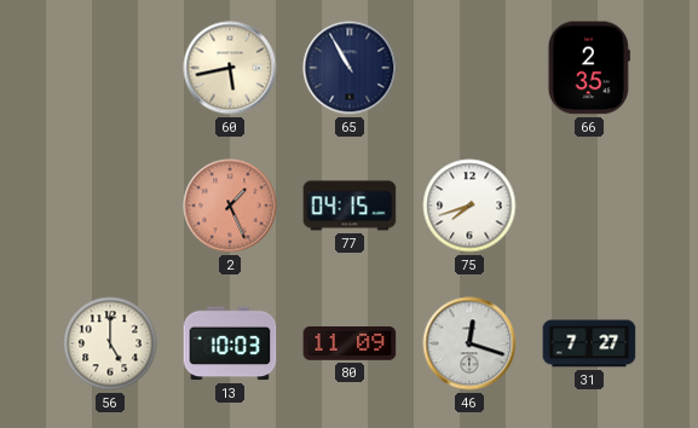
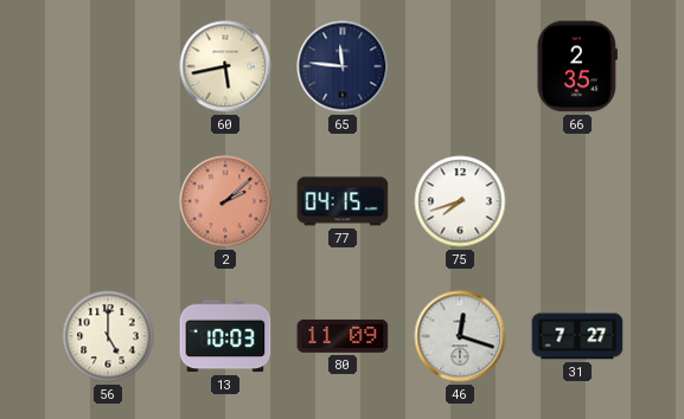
65: 10:55 -> 11:46
2: 1:26 -> 2:08
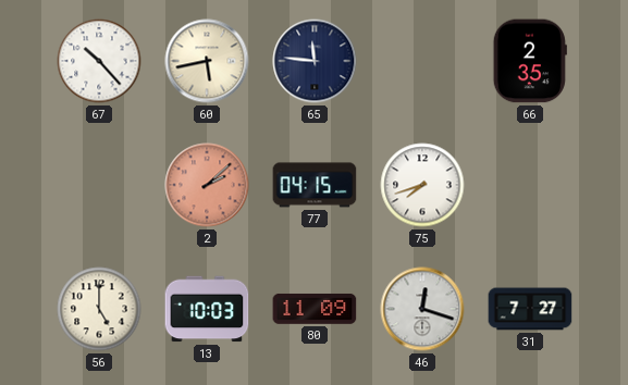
67: none -> 10:23
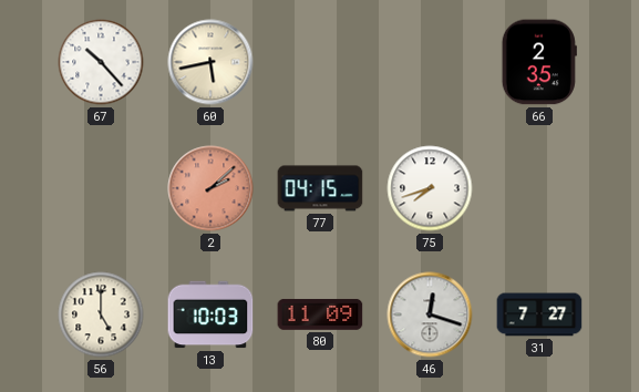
65: 11:46 -> none
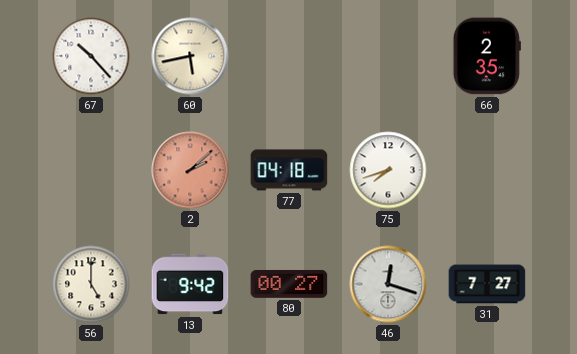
77: 04:15 -> 04:18
13: 10:03 -> 9:42
80: 11:09 -> 00:27
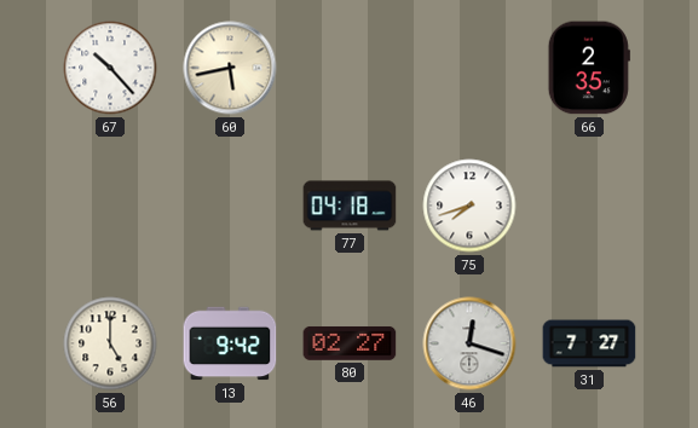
2: 2:08 -> none
80: 00:27 -> 02:27
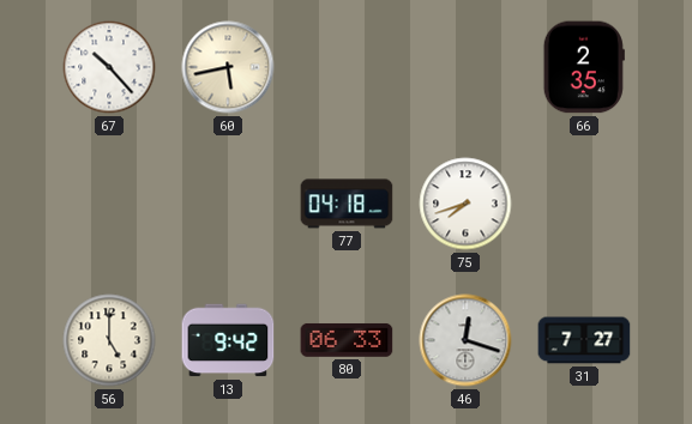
80: 02:27 -> 06:33
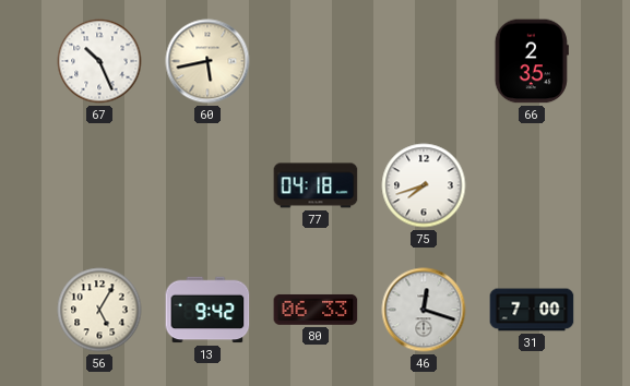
67: 10:23 -> 10:26
56: 5:00 -> 5:05
31: 7:27 -> 7:00
